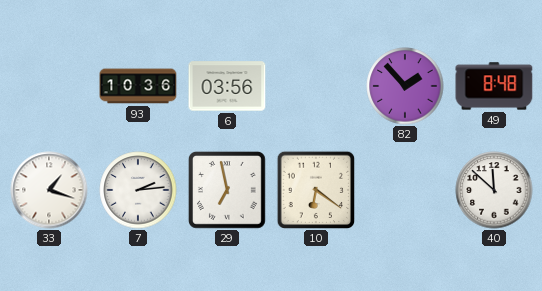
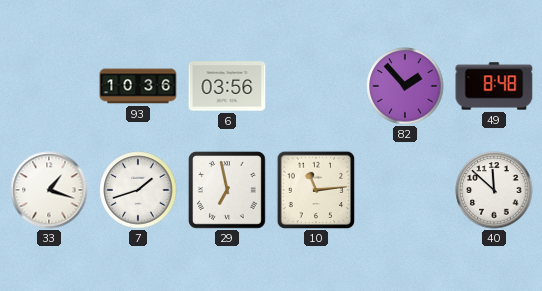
7: 2:14 -> 1:42
10: 6:21 -> 11:14
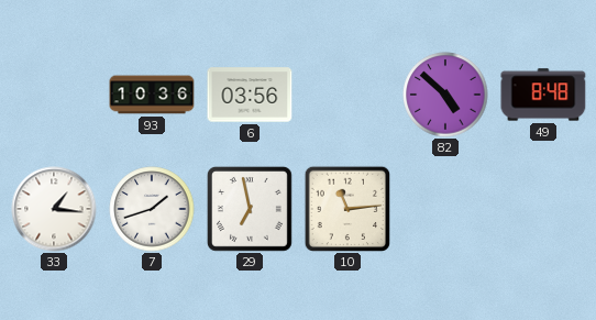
82: 1:53 -> 4:52
33: 1:18 -> 1:16
40: 11:52 -> none
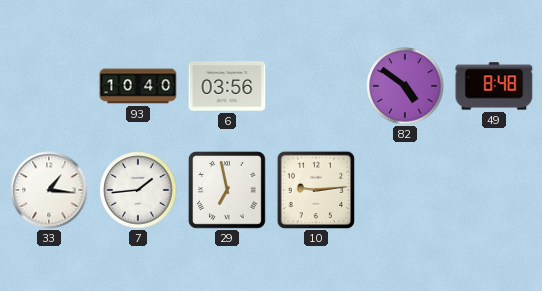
93: 10:36 -> 10:40
82: 4:52 -> 4:51
7: 1:42 -> 1:44
10: 11:14 -> 9:14
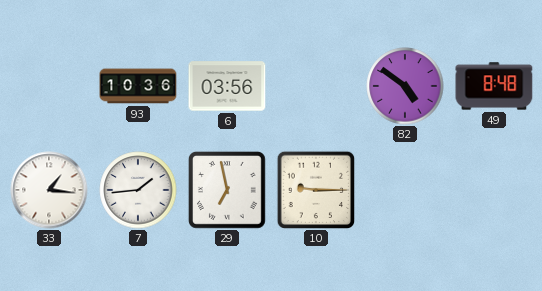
93: 10:40 -> 10:36
10: 9:14 -> 9:15
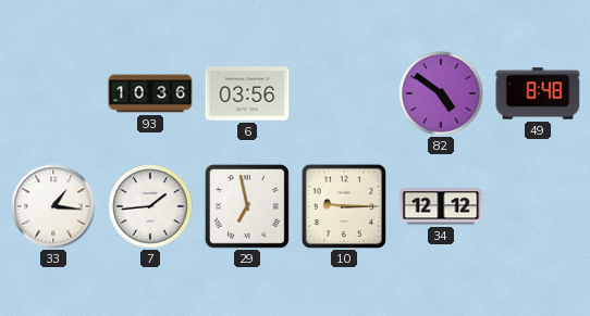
34: none -> 12:12
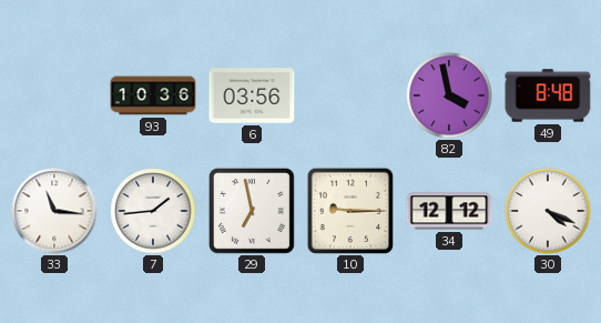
82: 4:51 -> 3:58
33: 1:16 -> 11:16
30: none -> 4:19
